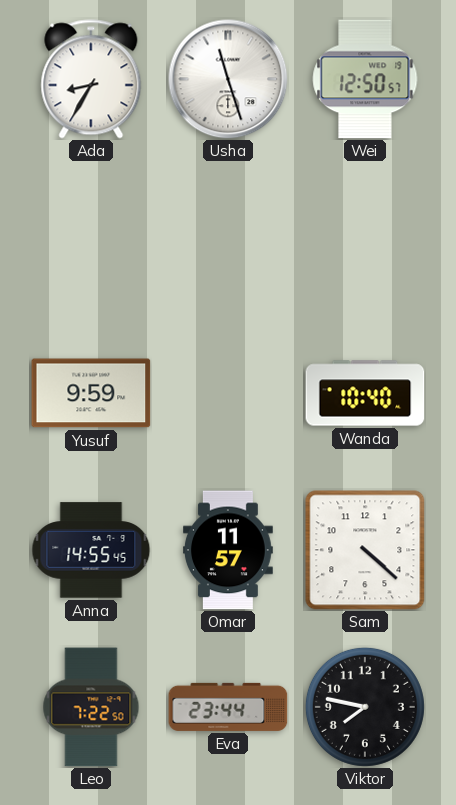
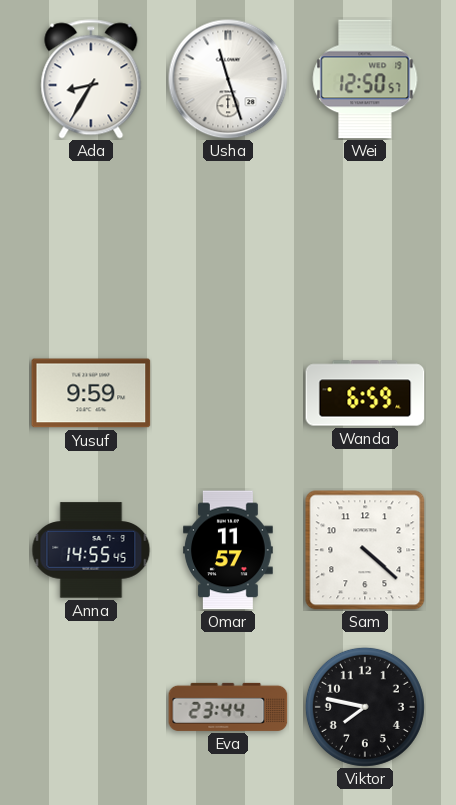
Wanda: 10:40 -> 6:59
Leo: 7:22 -> none
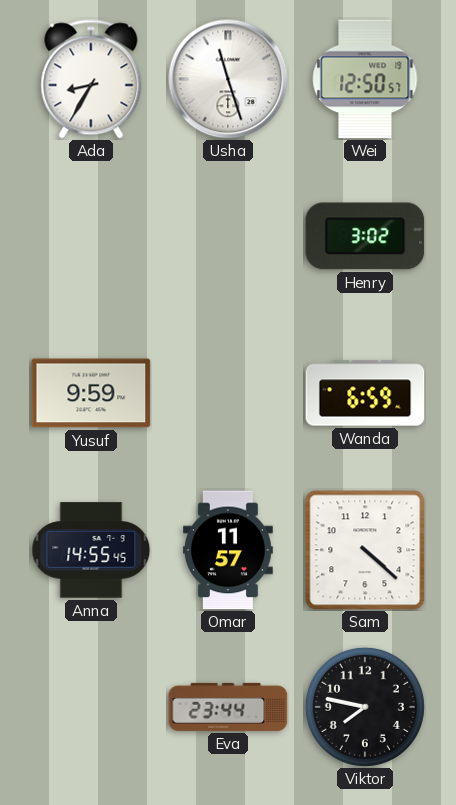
Henry: none -> 3:02
